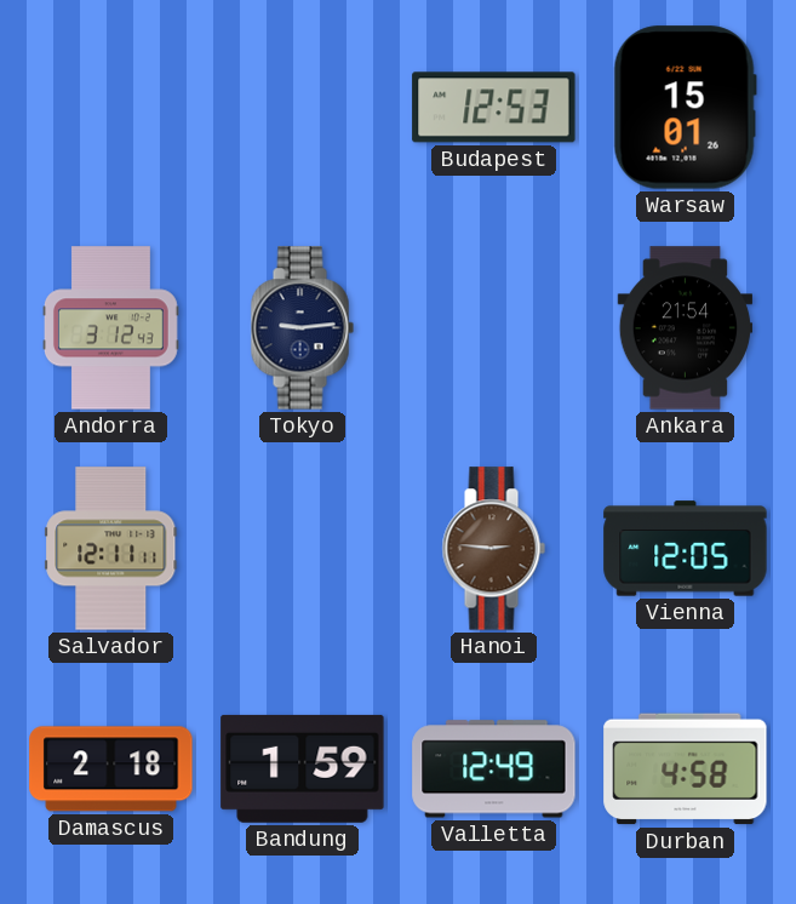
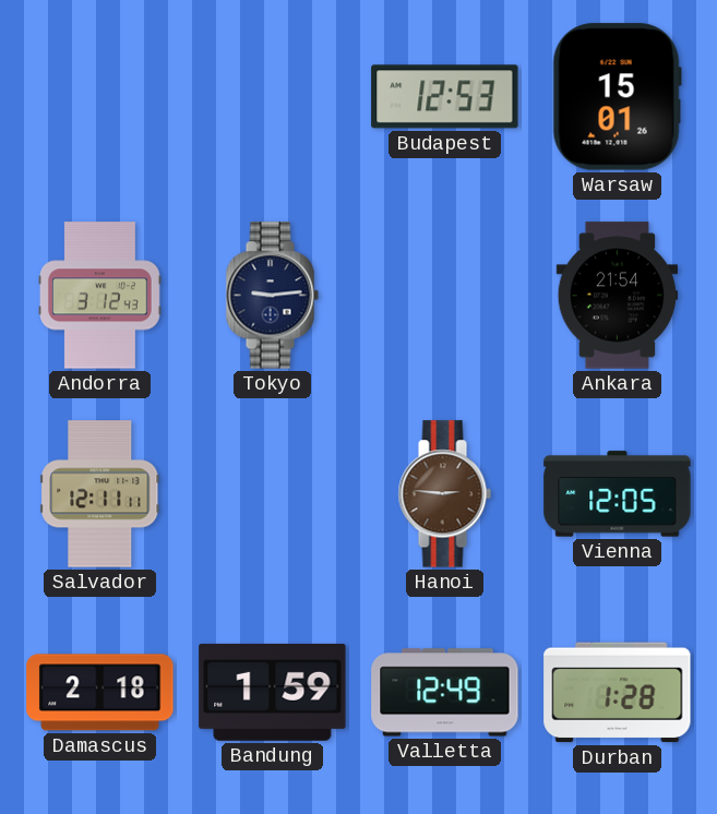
Durban: 4:58 -> 1:28
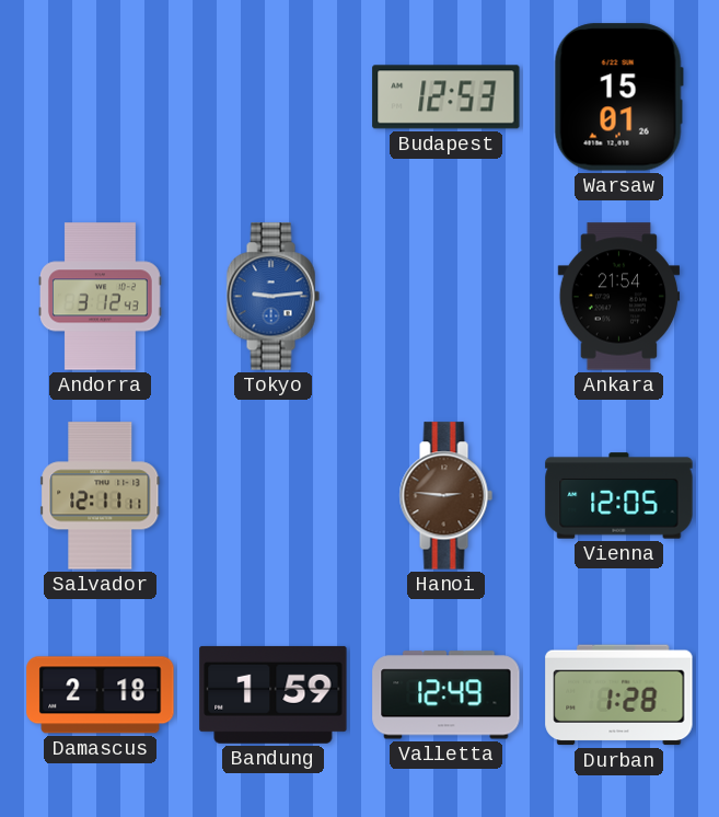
Tokyo dial: navy -> blue
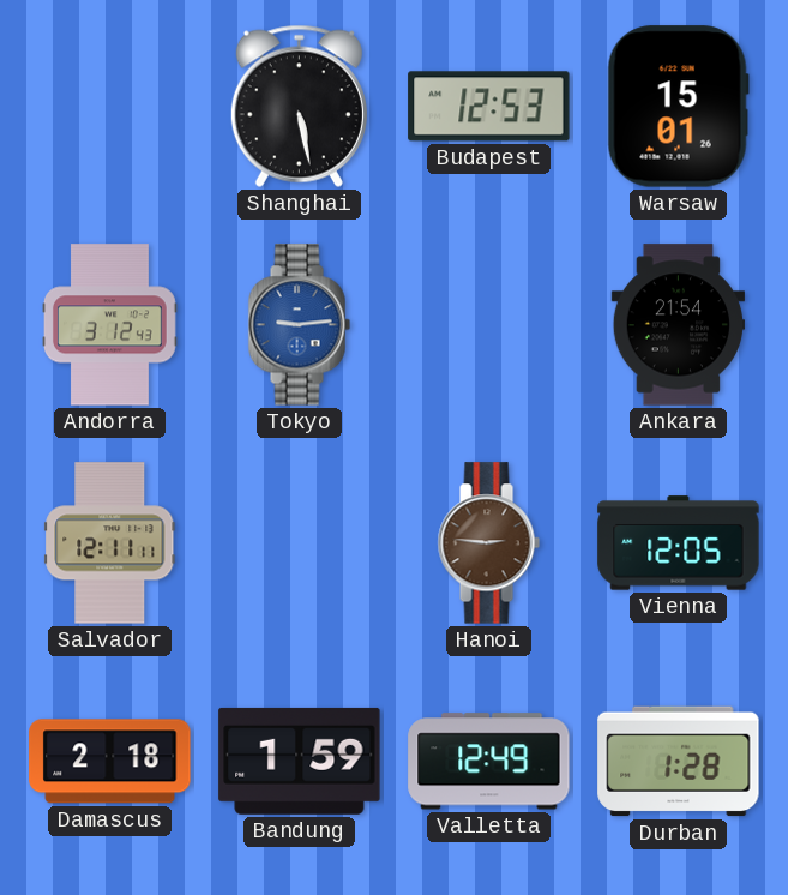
Shanghai: none -> 5:28
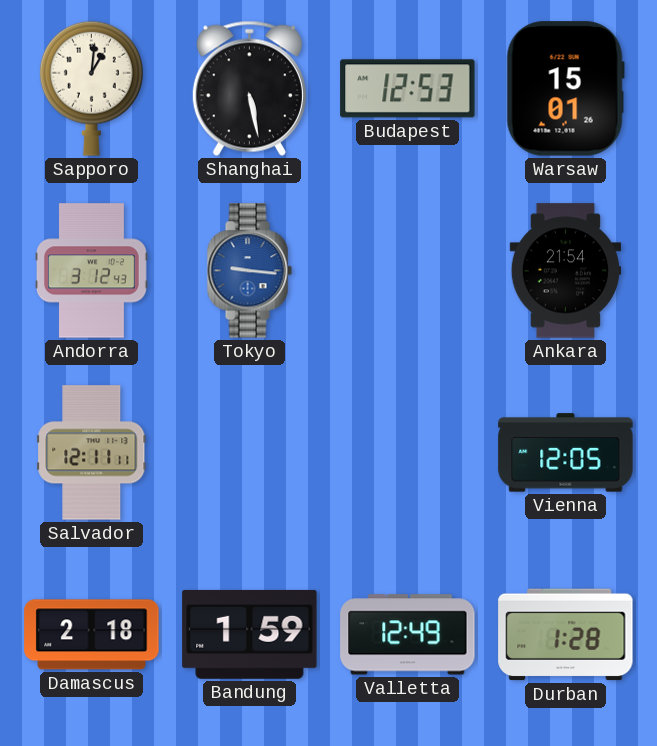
Sapporo: none -> 1:01
Tokyo: 9:14 -> 9:16
Hanoi: 2:46 -> none
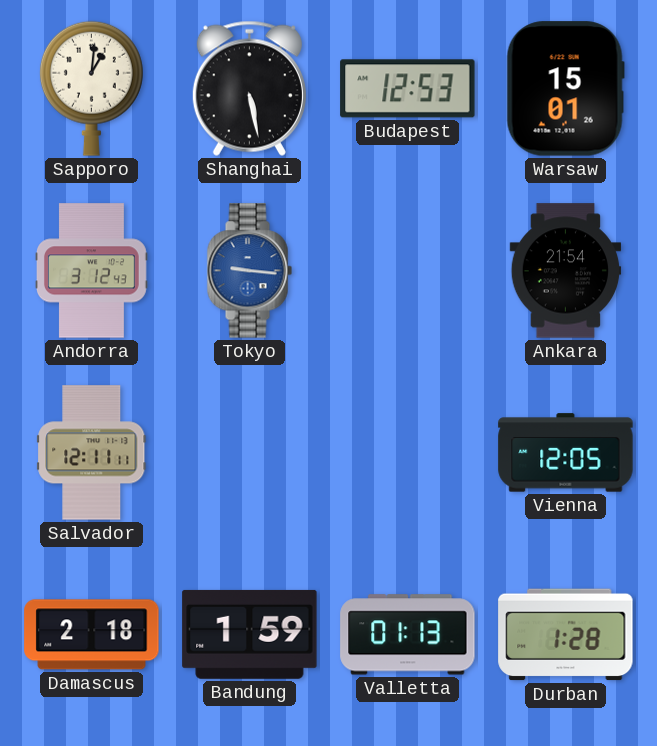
Valletta: 12:49 -> 01:13
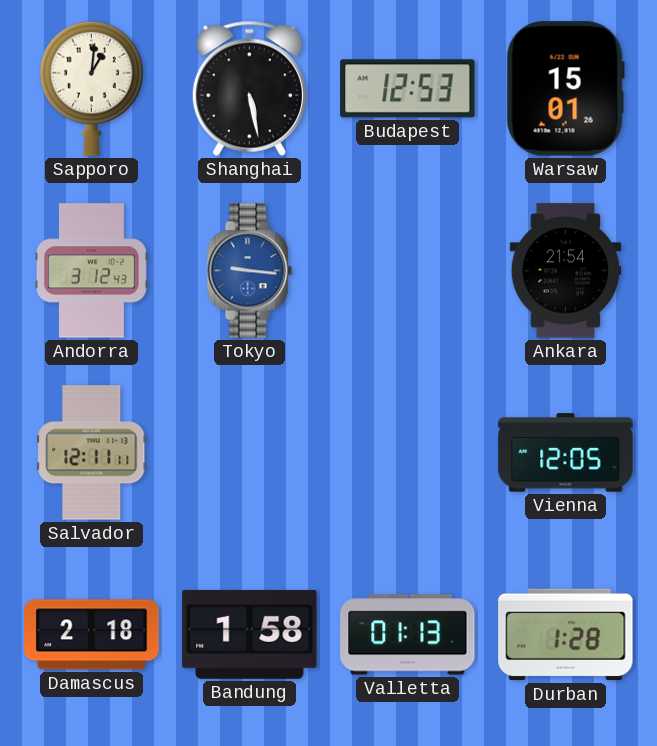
Bandung: 1:59 -> 1:58
